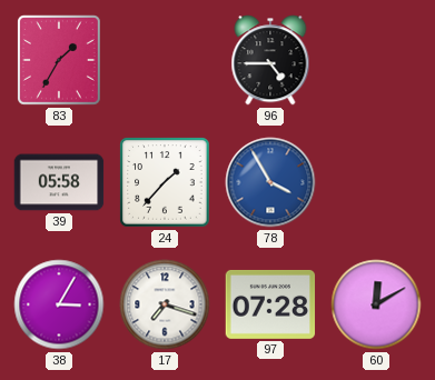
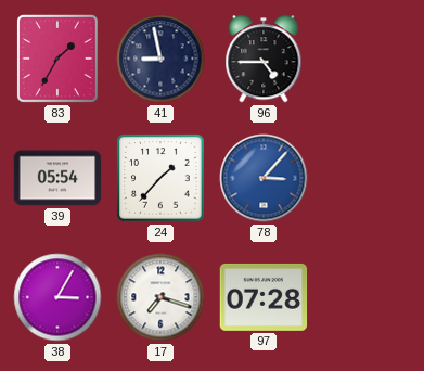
41: none -> 8:58
39: 05:58 -> 05:54
78: 3:55 -> 3:07
60: 12:10 -> none
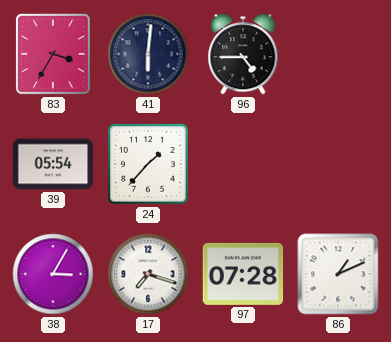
83: 1:35 -> 3:35
41: 8:58 -> 6:01
78: 3:07 -> none
86: none -> 1:11
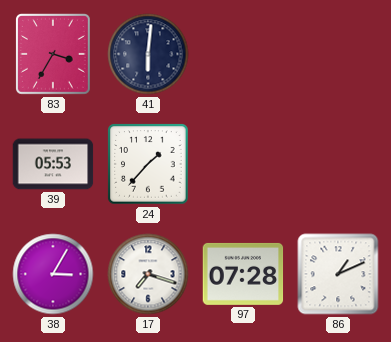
96: 4:45 -> none
39: 05:54 -> 05:53
